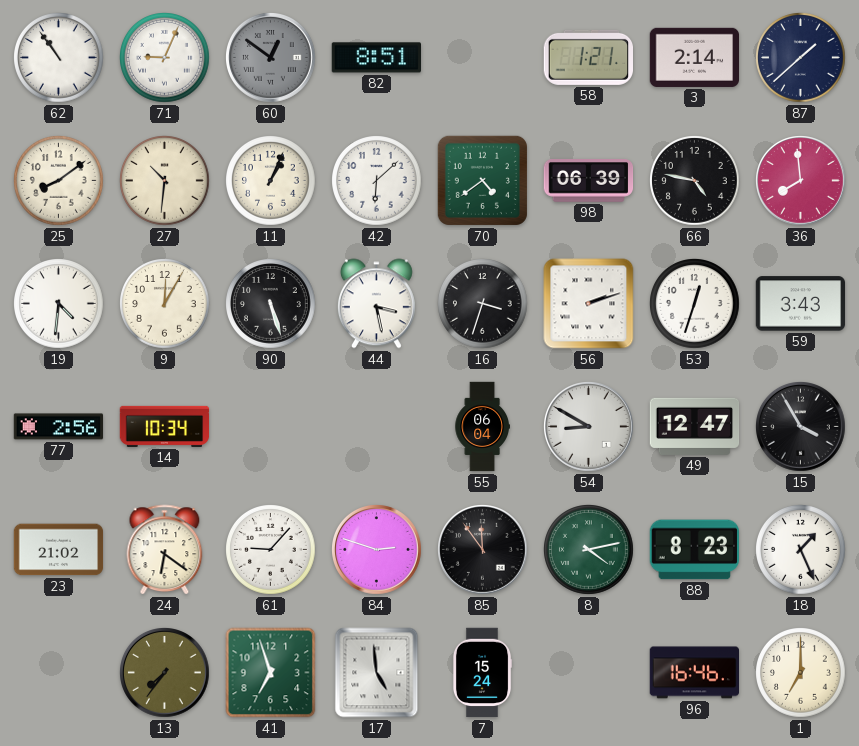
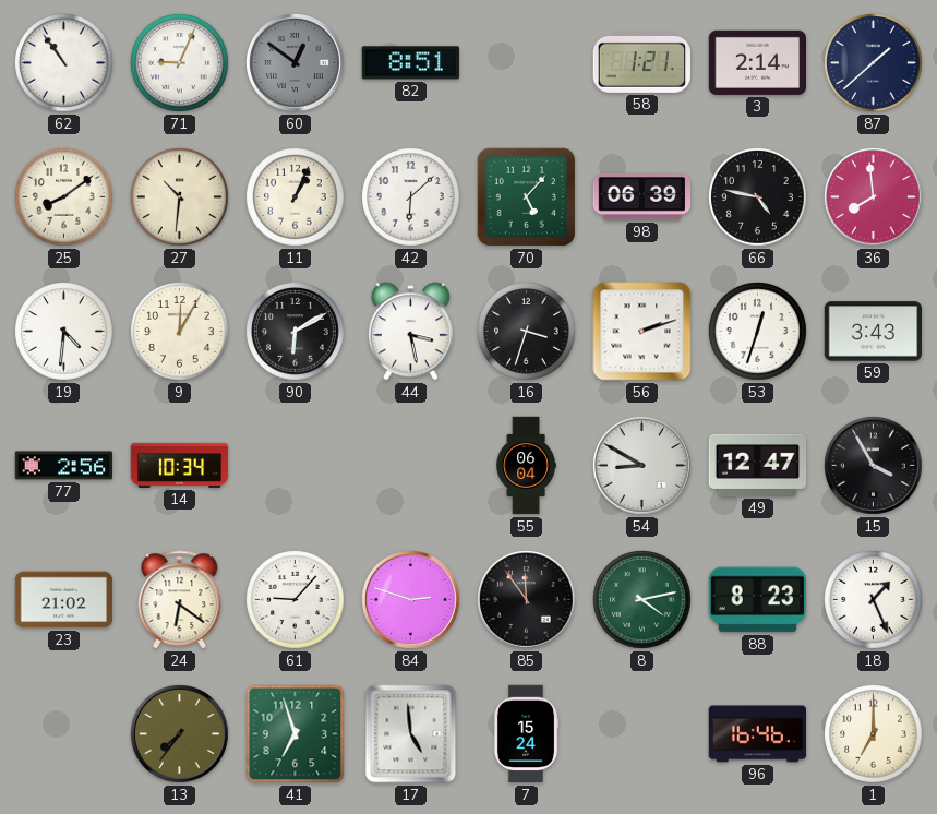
70: 4:39 -> 5:07
90: 5:27 -> 6:10
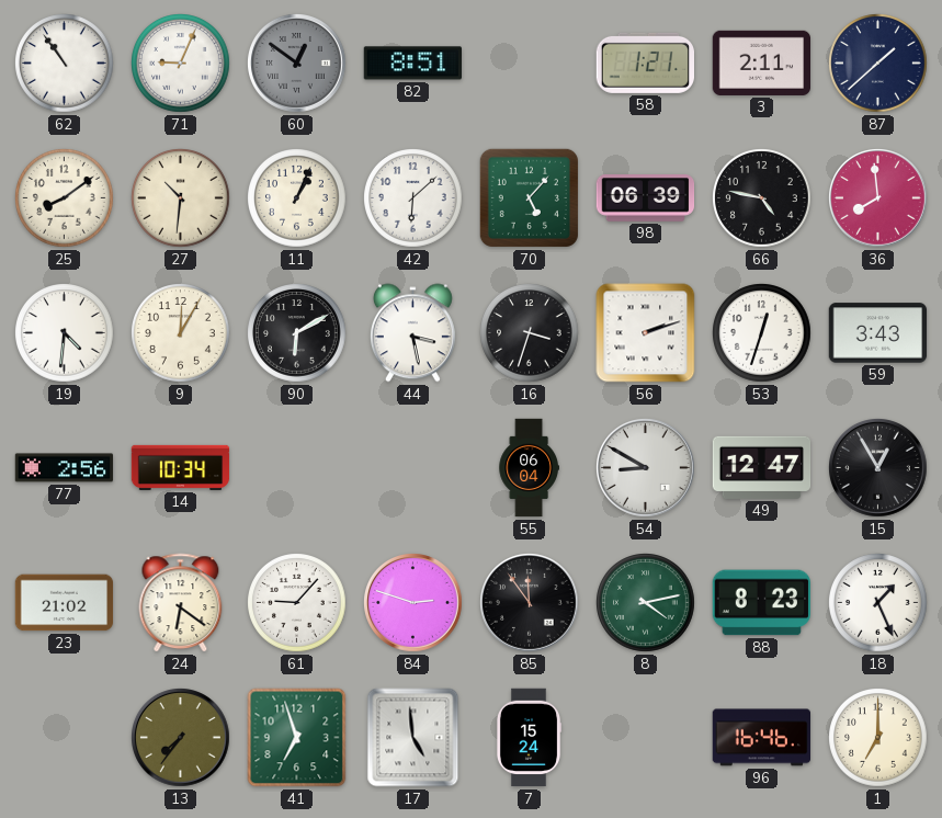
3: 2:14 -> 2:11
15: 3:55 -> 12:55
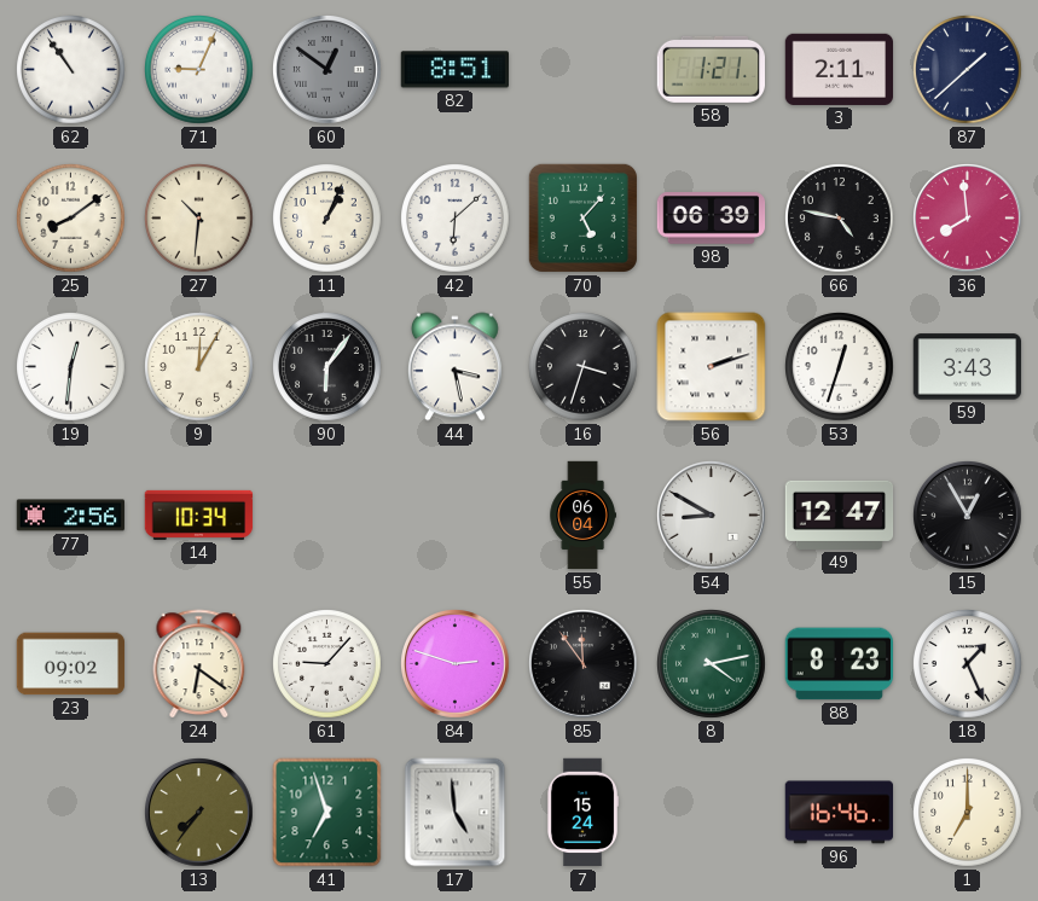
19: 4:31 -> 12:31
90: 6:10 -> 6:06
23: 21:02 -> 09:02
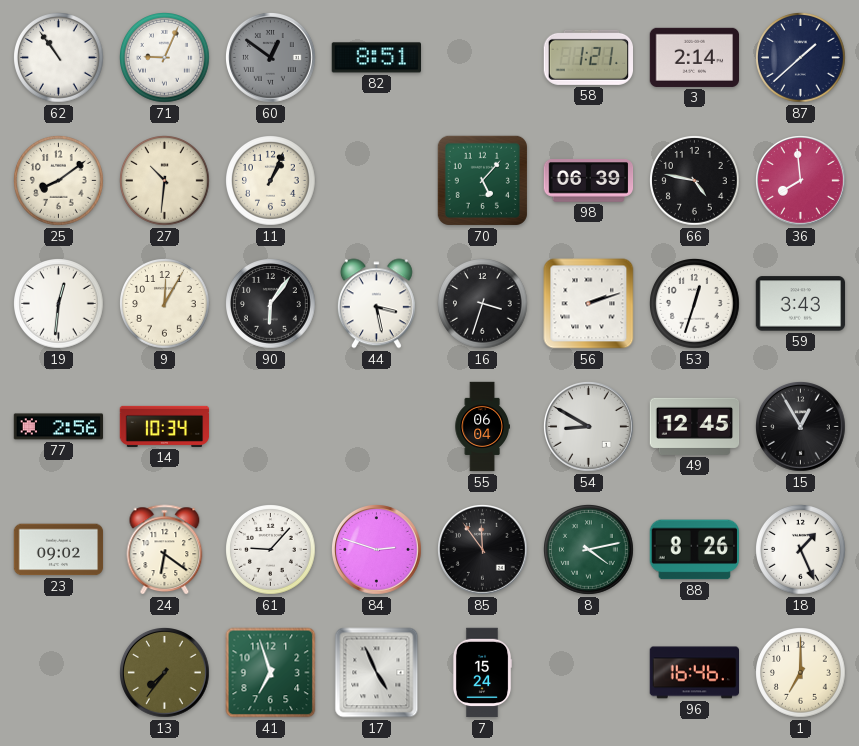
3: 2:11 -> 2:14
42: 6:08 -> none
49: 12:47 -> 12:45
88: 8:23 -> 8:26
17: 4:59 -> 4:56
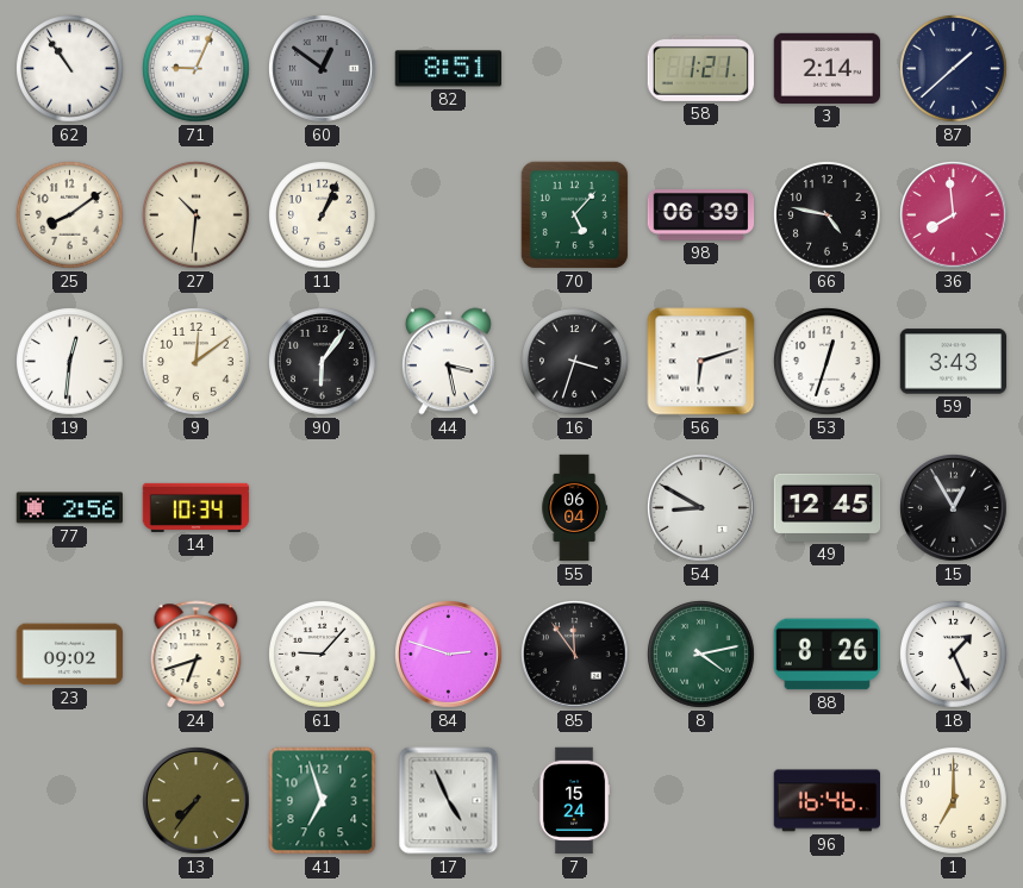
9: 12:05 -> 12:09
56: 2:12 -> 6:12
24: 6:21 -> 6:42
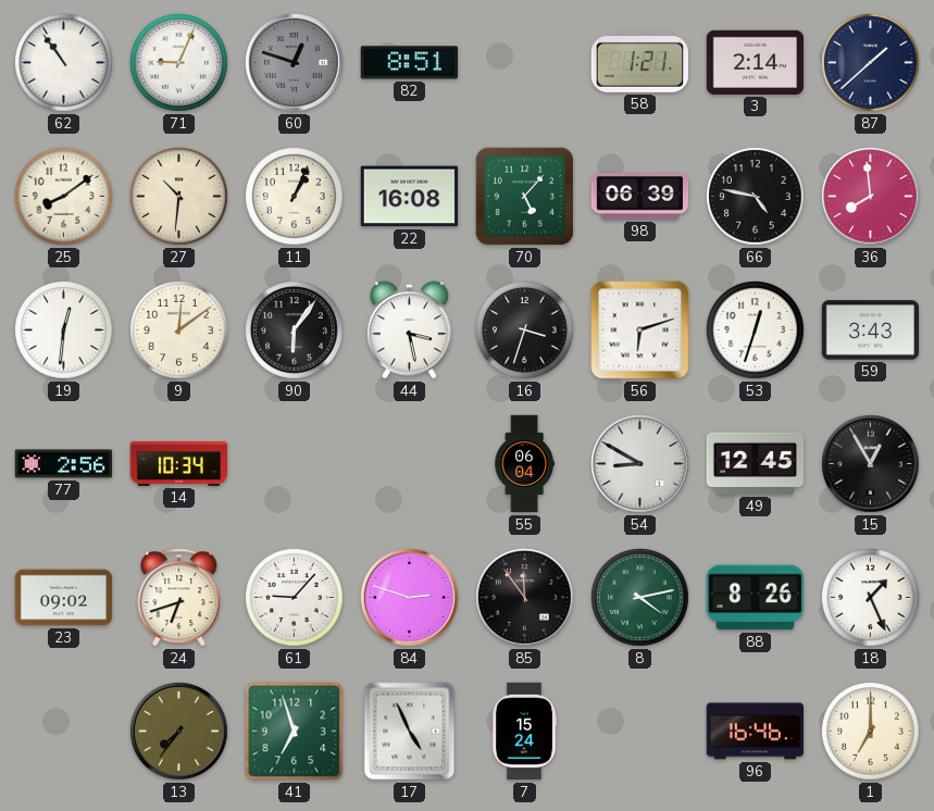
60: 12:51 -> 12:48
22: none -> 16:08
